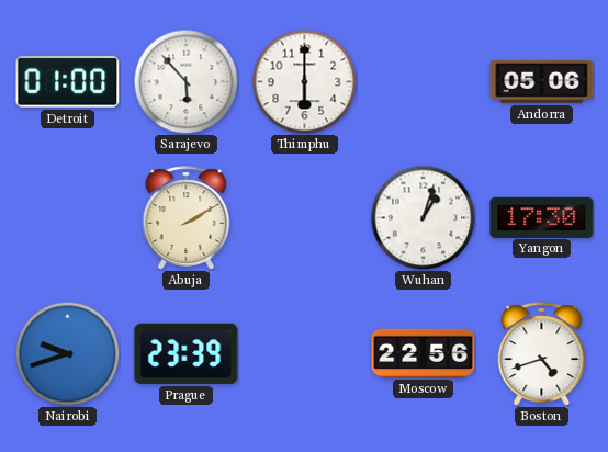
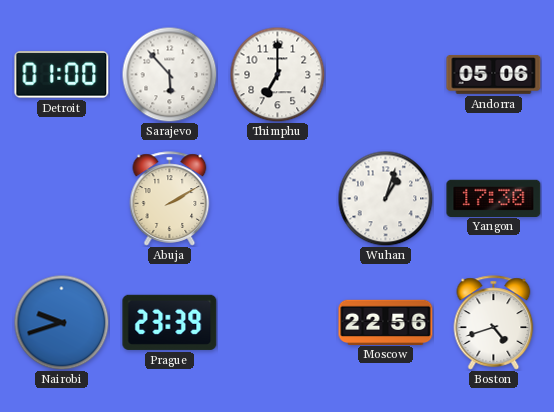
Thimphu: 6:00 -> 7:00
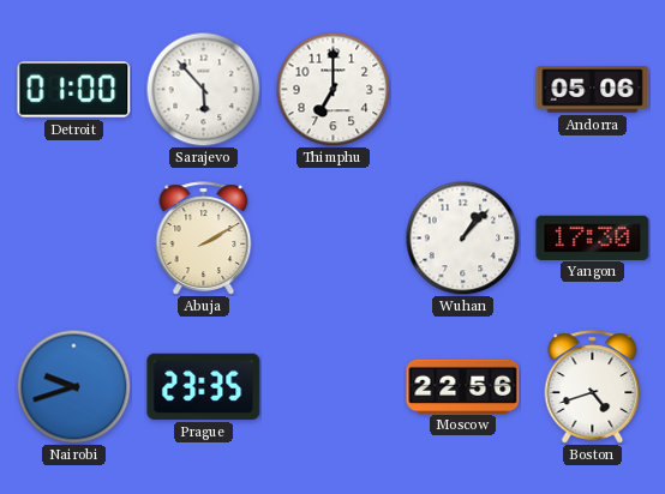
Wuhan: 1:03 -> 1:07
Prague: 23:39 -> 23:35
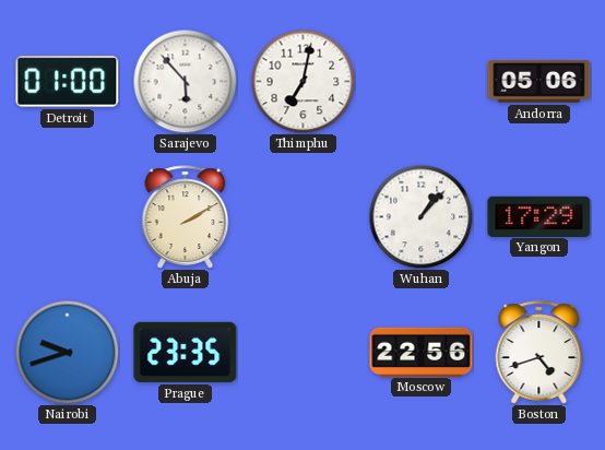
Thimphu: 7:00 -> 7:02
Yangon: 17:30 -> 17:29
